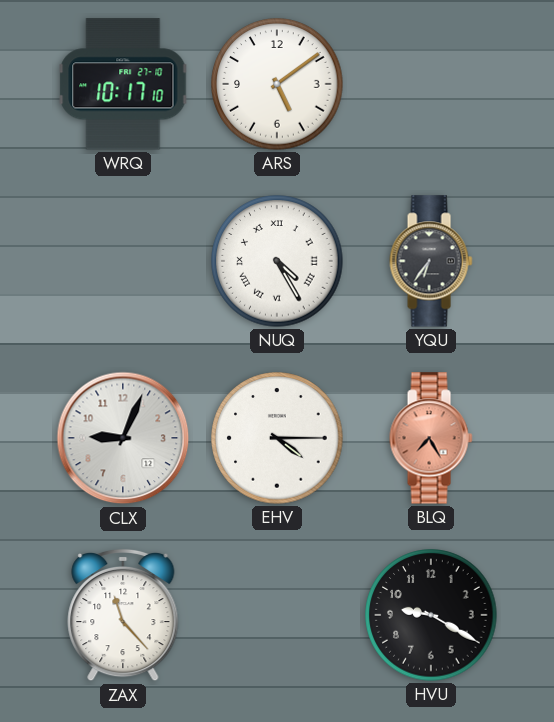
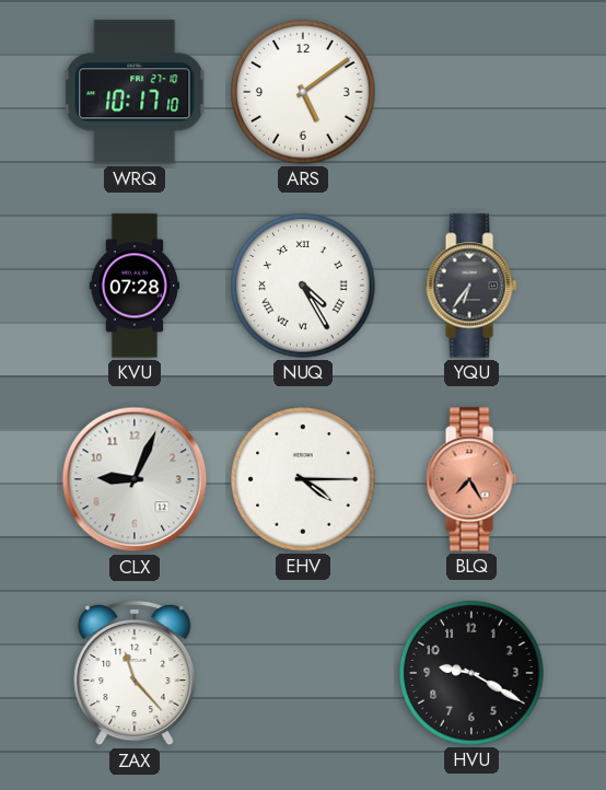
KVU: none -> 07:28
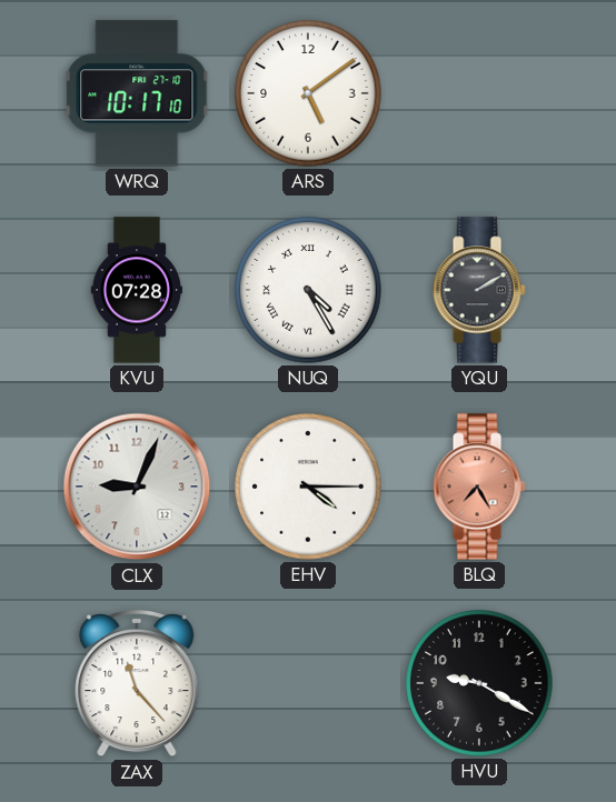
YQU: 6:36 -> 2:10
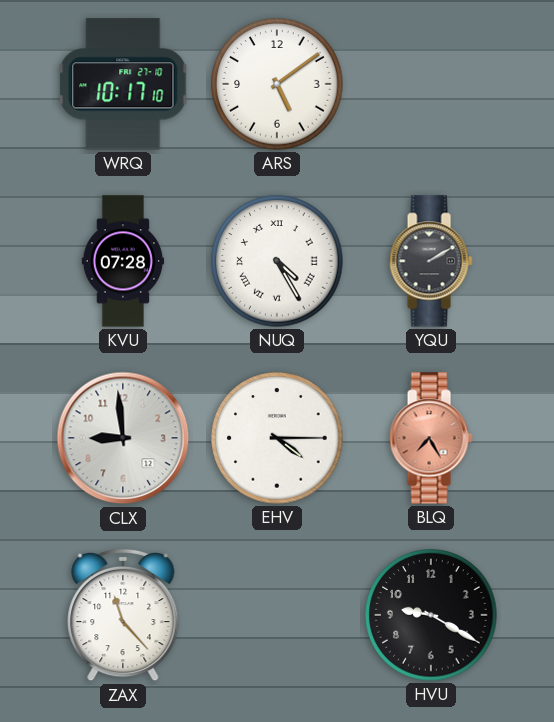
CLX: 9:04 -> 8:59
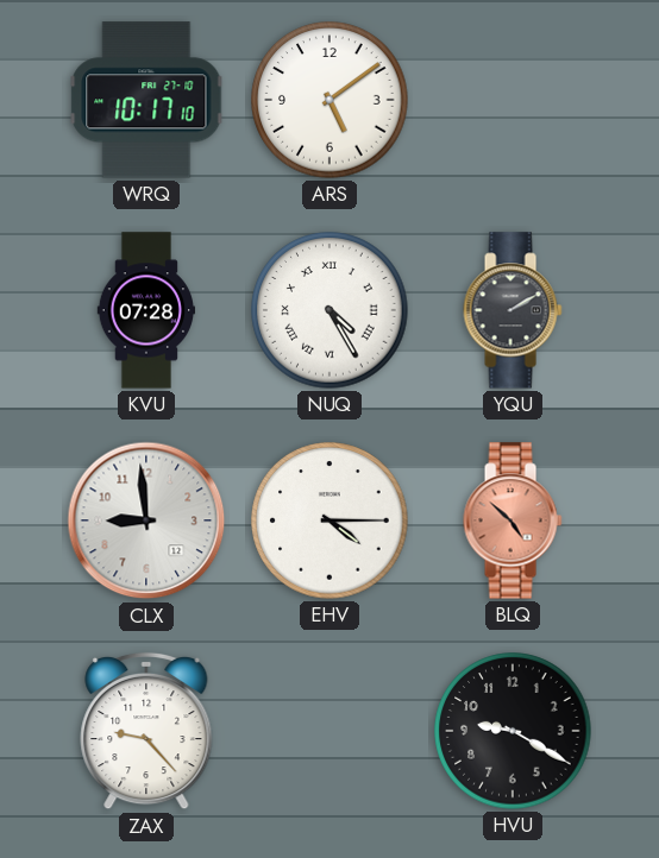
BLQ: 7:25 -> 4:52
ZAX: 11:23 -> 9:23
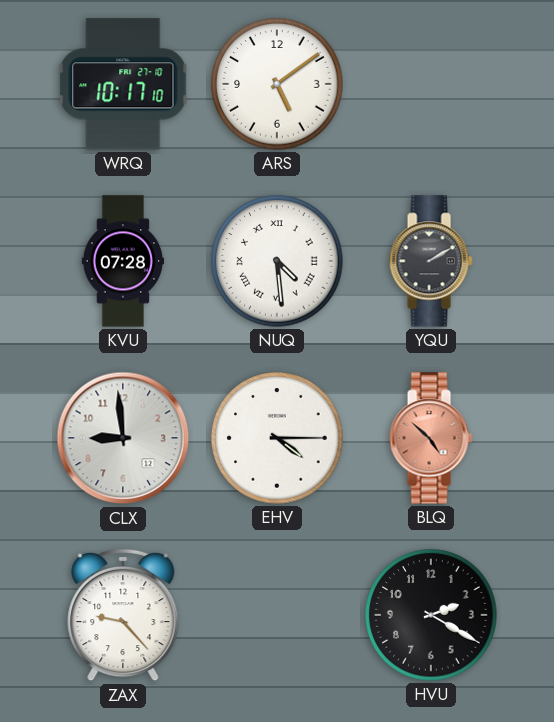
NUQ: 4:25 -> 4:29
HVU: 9:20 -> 2:20
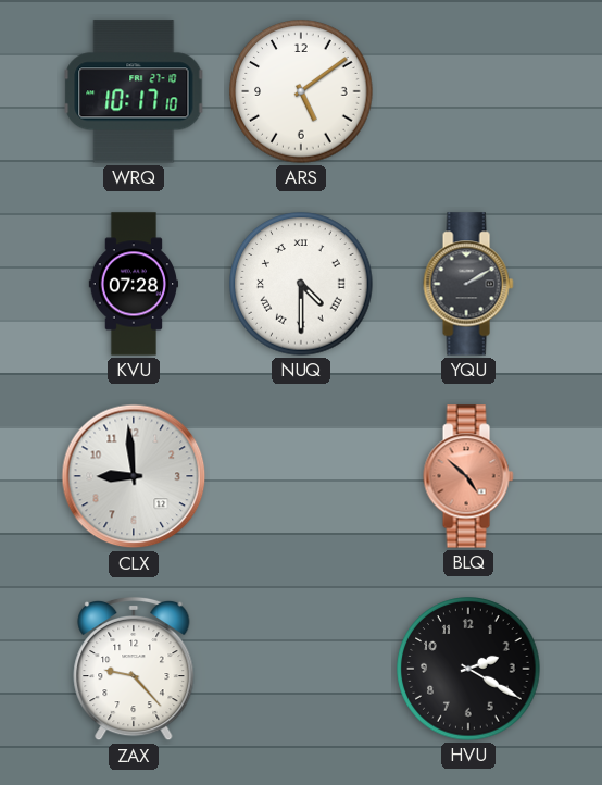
NUQ: 4:29 -> 4:30
EHV: 4:15 -> none
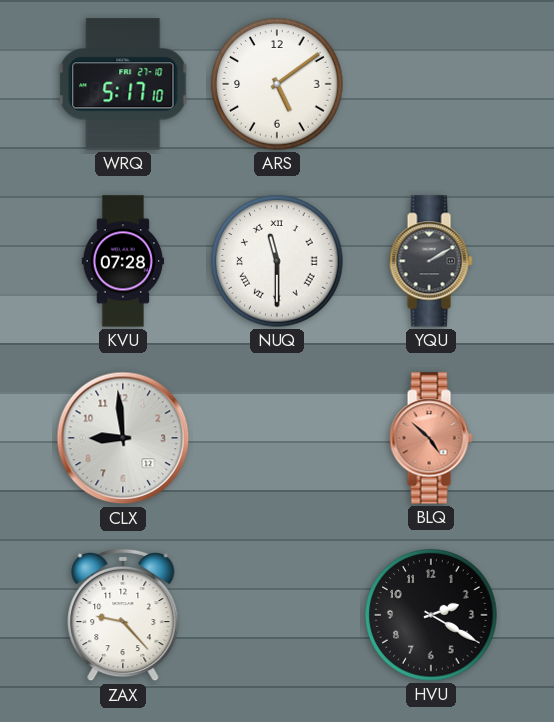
WRQ: 10:17 -> 5:17
NUQ: 4:30 -> 11:30
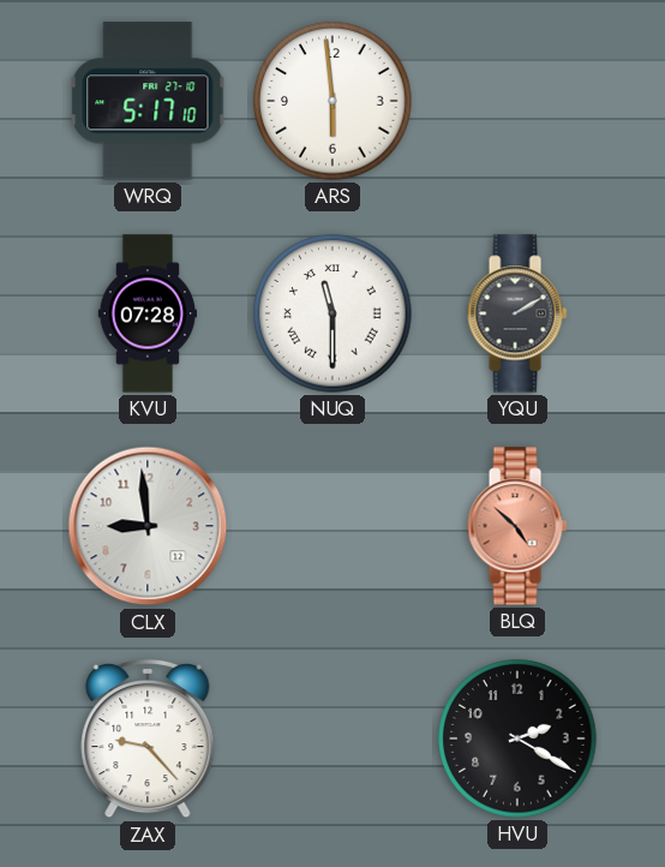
ARS: 5:09 -> 5:59
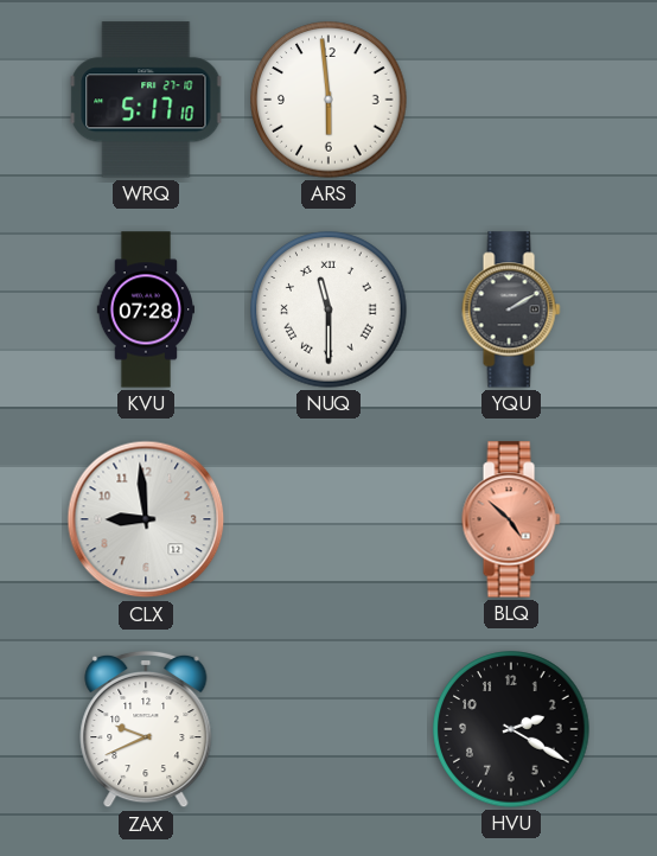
ZAX: 9:23 -> 9:41
